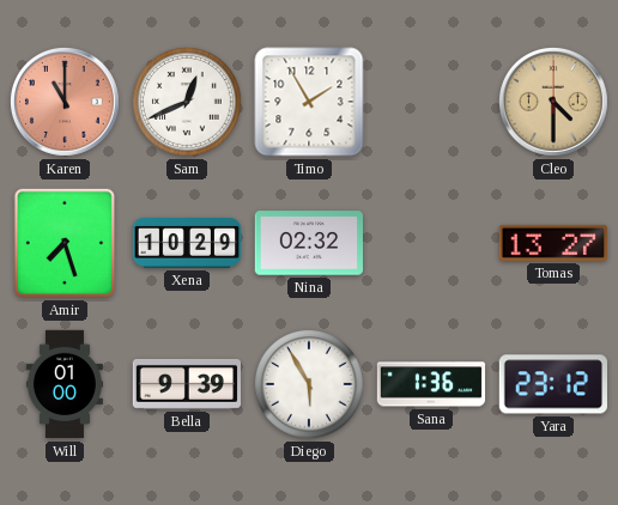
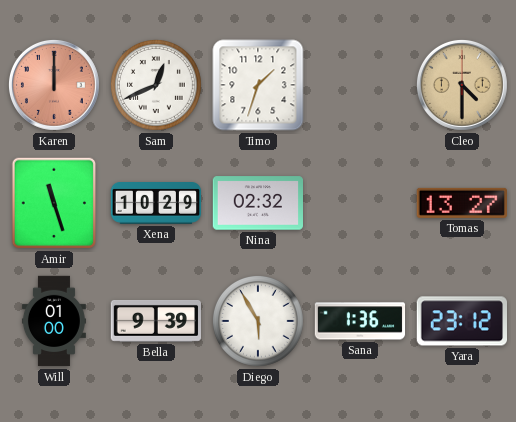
Karen: 11:00 -> 12:00
Timo: 1:55 -> 1:33
Amir: 7:27 -> 11:27
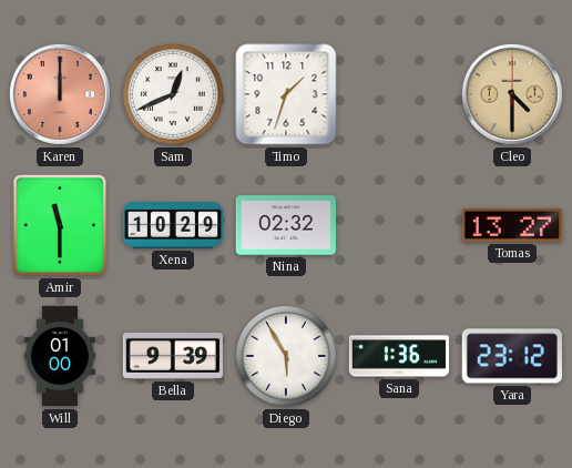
Amir: 11:27 -> 11:30
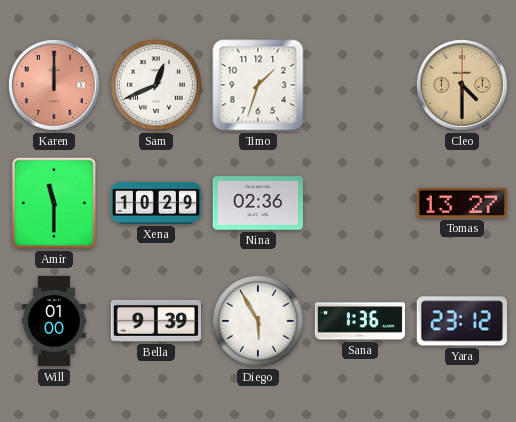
Nina: 02:32 -> 02:36
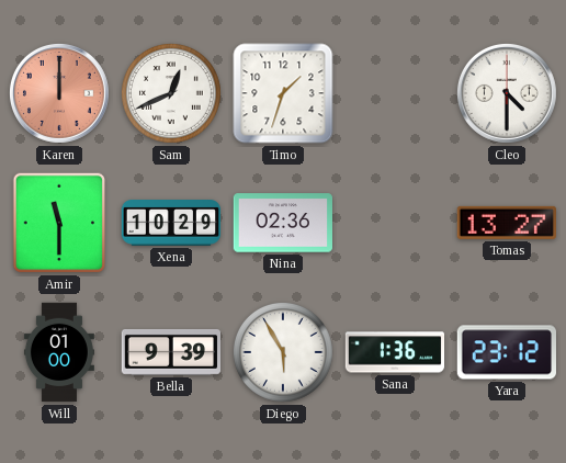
Cleo dial: champagne -> white
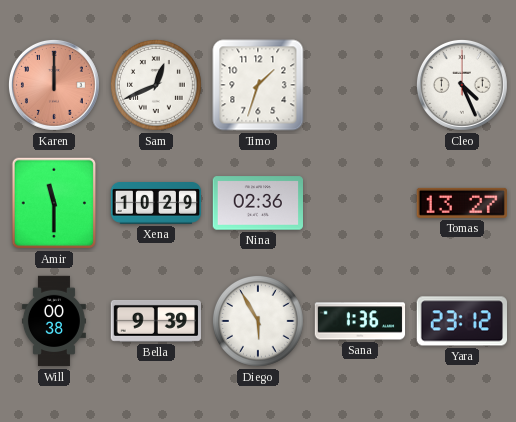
Cleo: 4:30 -> 4:26
Will: 01:00 -> 00:38
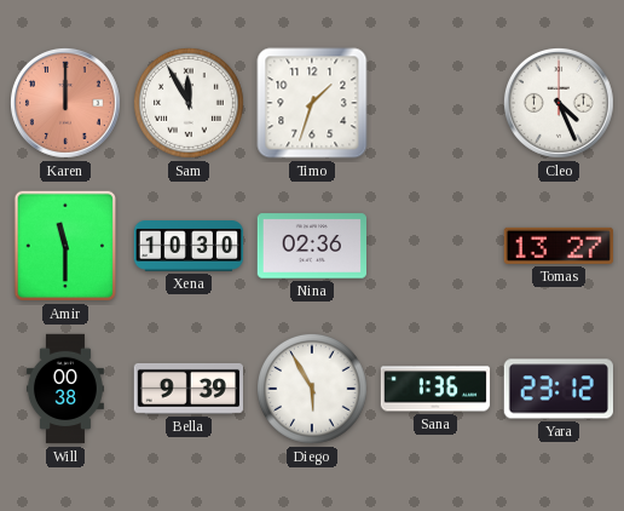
Sam: 12:41 -> 11:55
Xena: 10:29 -> 10:30
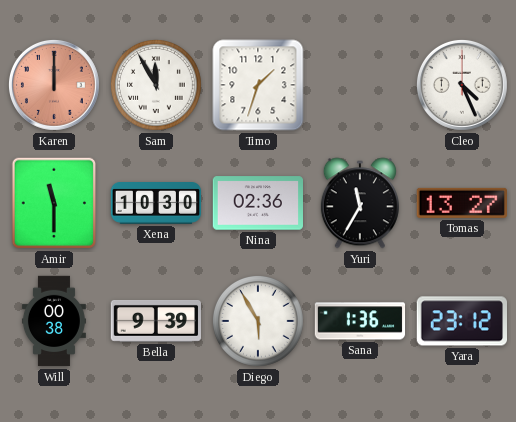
Yuri: none -> 11:35
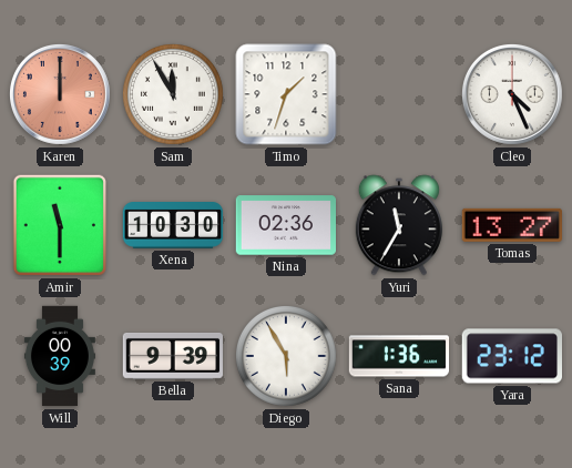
Will: 00:38 -> 00:39
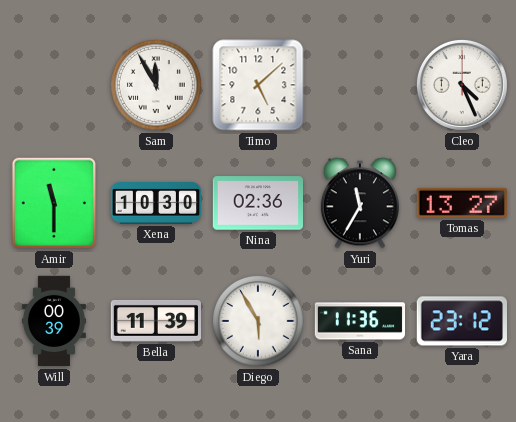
Karen: 12:00 -> none
Timo: 1:33 -> 5:08
Bella: 9:39 -> 11:39
Sana: 1:36 -> 11:36
